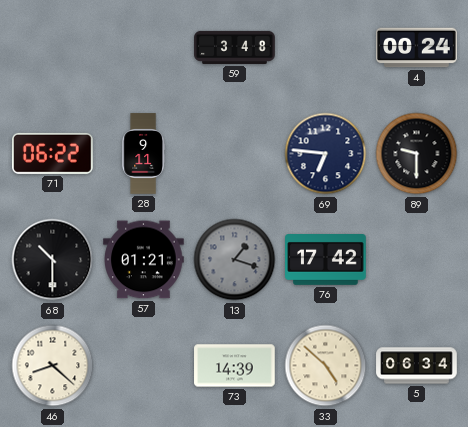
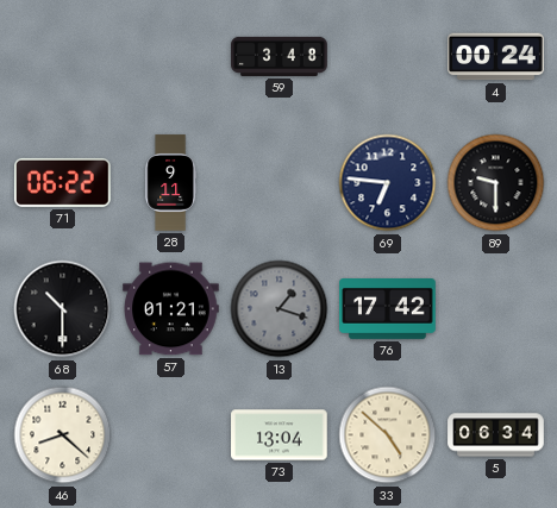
73: 14:39 -> 13:04
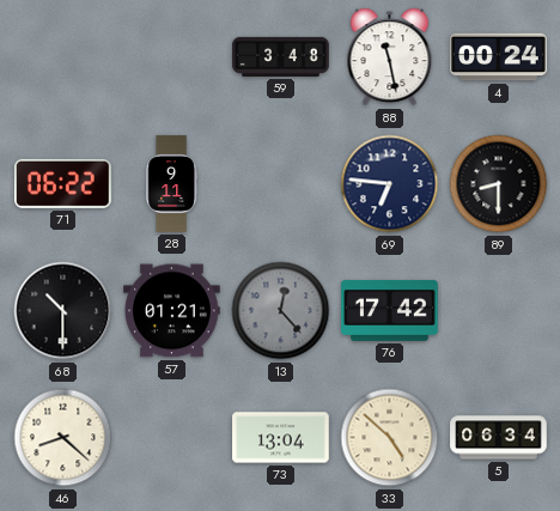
88: none -> 11:28
89: 9:30 -> 8:30
13: 1:18 -> 12:23
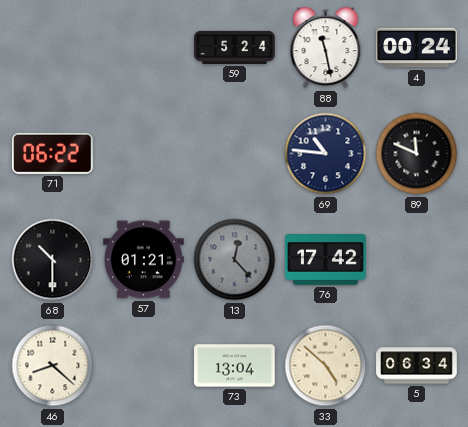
59: 3:48 -> 5:24
28: 9:11 -> none
69: 6:46 -> 10:46
89: 8:30 -> 11:49
